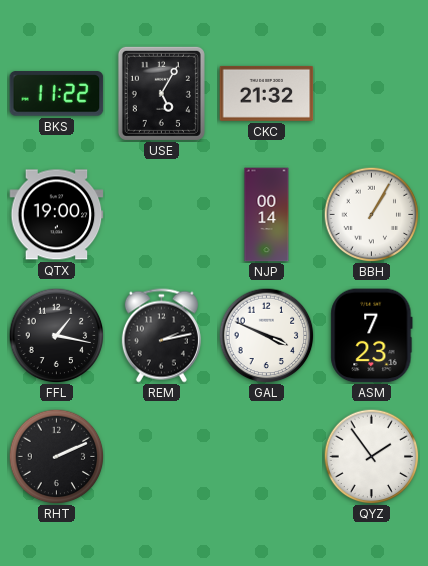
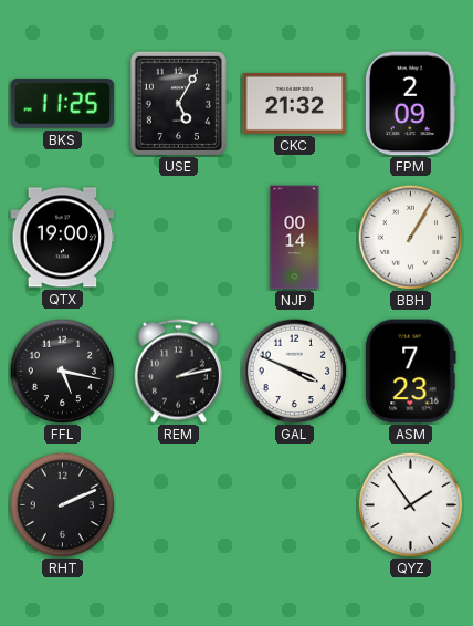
BKS: 11:22 -> 11:25
FPM: none -> 2:09
FFL: 1:17 -> 5:17
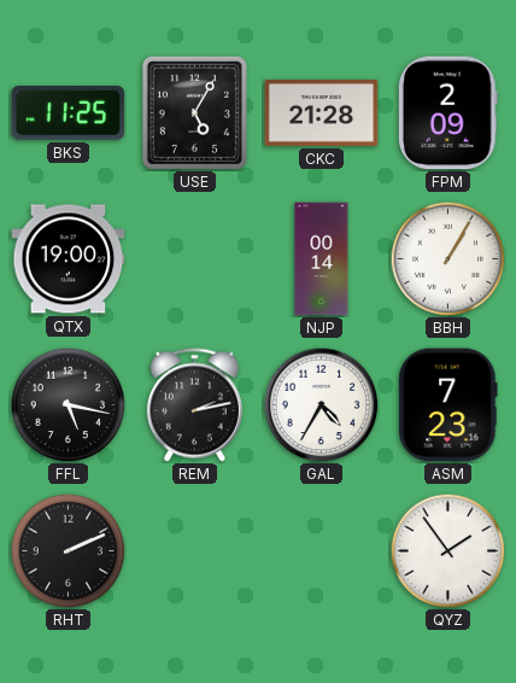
CKC: 21:32 -> 21:28
GAL: 3:49 -> 4:35
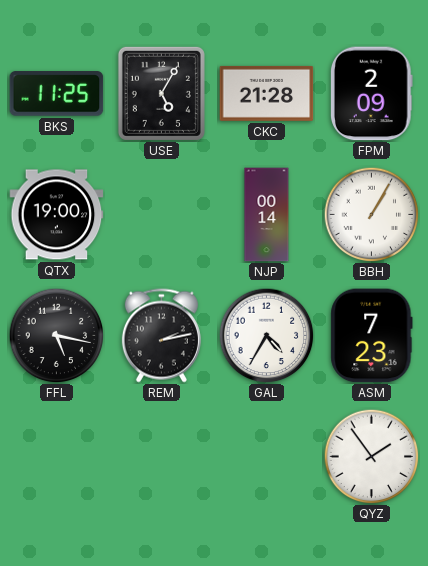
RHT: 2:11 -> none
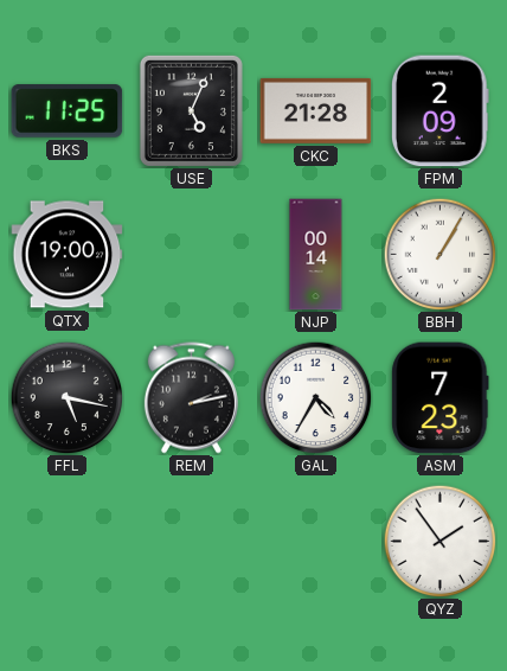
USE: 5:05 -> 5:04
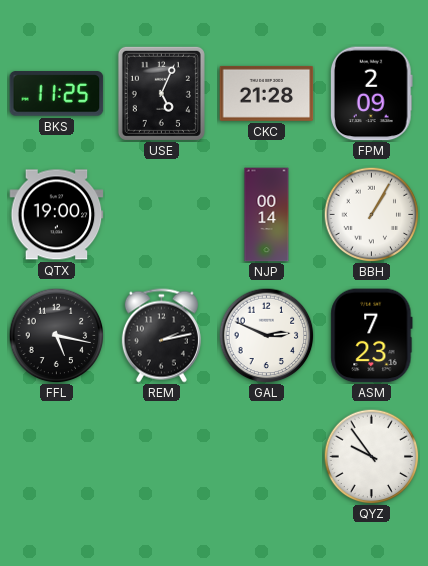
GAL: 4:35 -> 2:49
QYZ: 1:54 -> 9:54
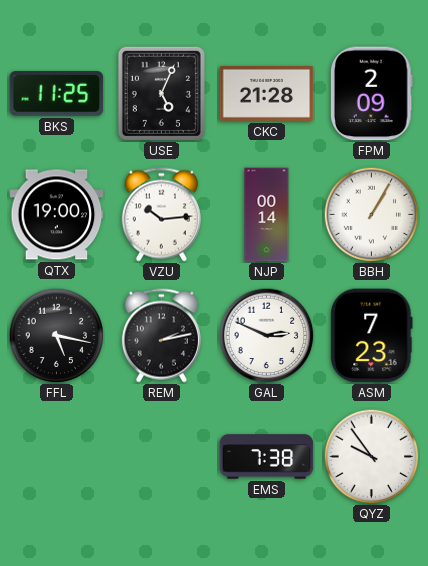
VZU: none -> 10:14
EMS: none -> 7:38
